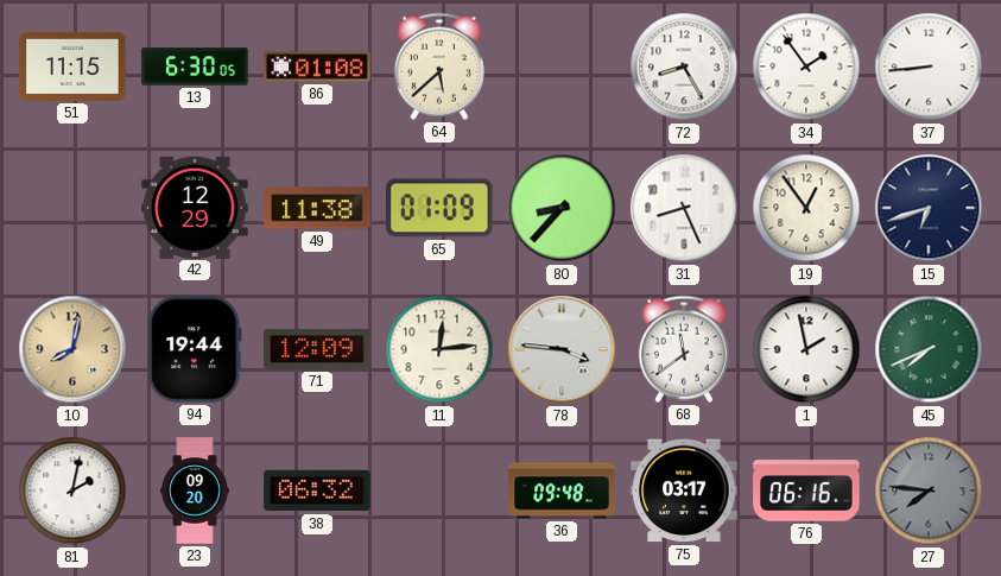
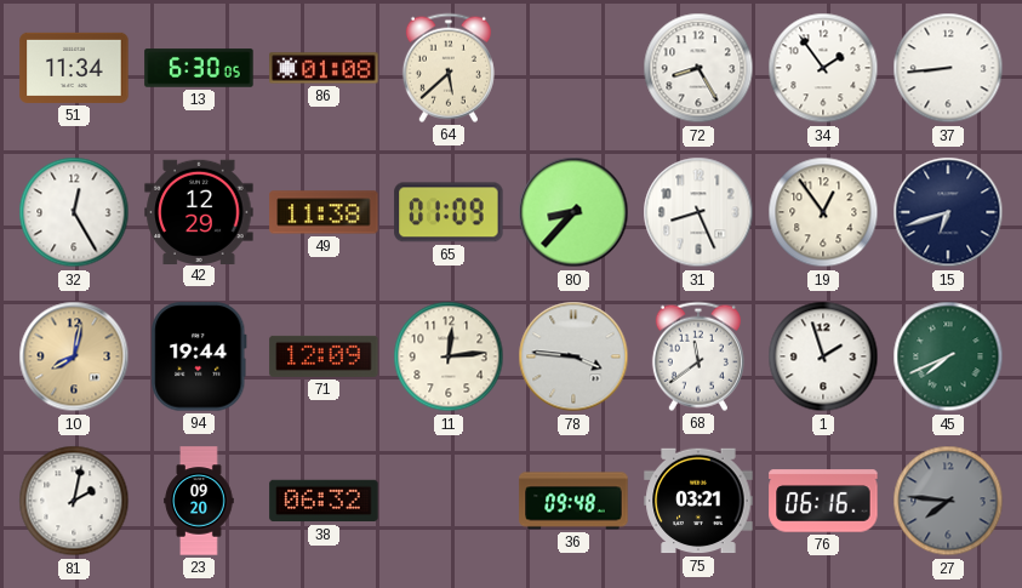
51: 11:15 -> 11:34
32: none -> 12:25
1: 1:58 -> 1:57
75: 03:17 -> 03:21
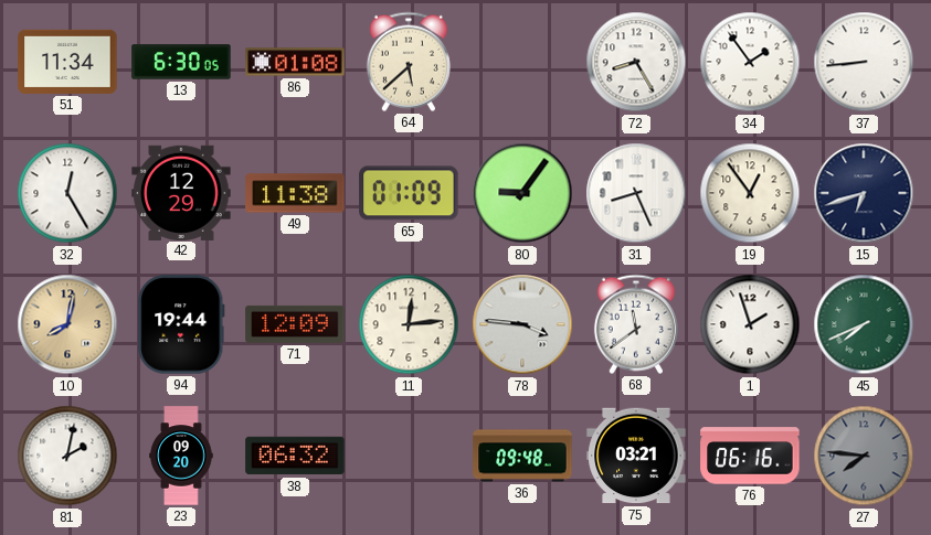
80: 8:37 -> 9:06
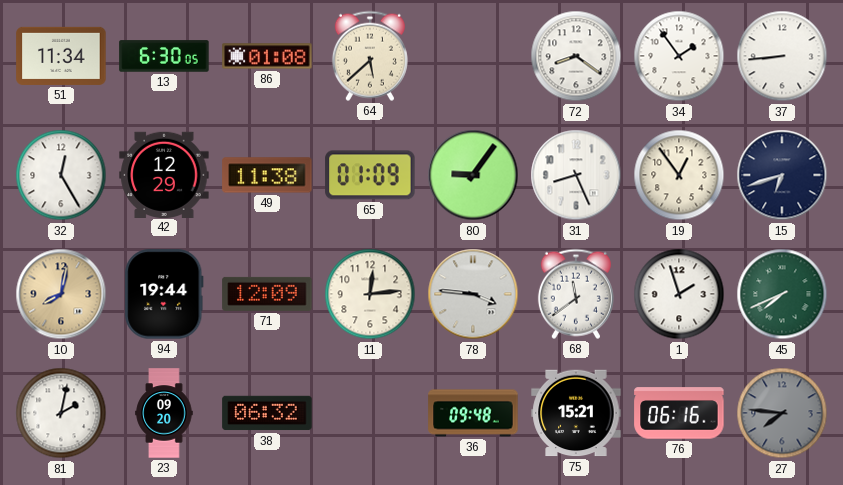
72: 8:25 -> 8:21
75: 03:21 -> 15:21
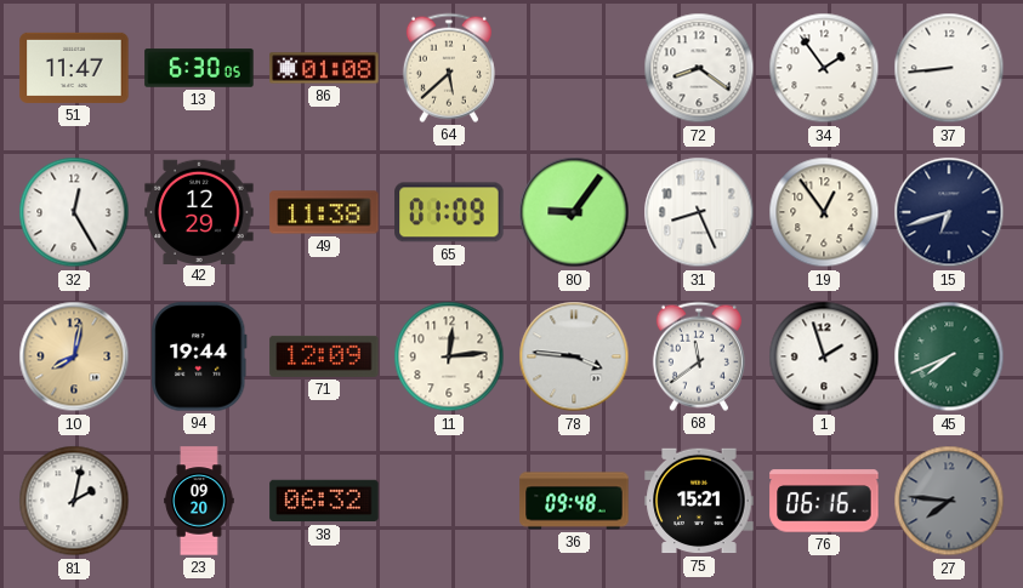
51: 11:34 -> 11:47
